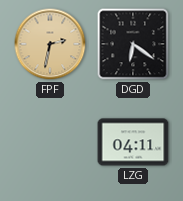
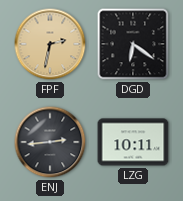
ENJ: none -> 2:44
LZG: 04:11 -> 10:11
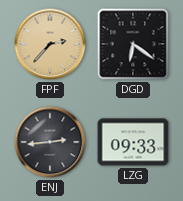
FPF: 2:32 -> 2:37
LZG: 10:11 -> 09:33
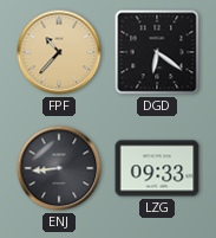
FPF: 2:37 -> 10:37
ENJ: 2:44 -> 8:44
